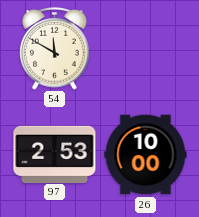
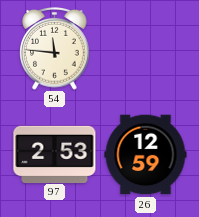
54: 11:50 -> 11:46
26: 10:00 -> 12:59
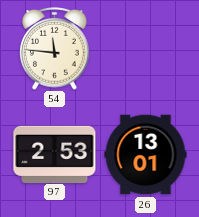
26: 12:59 -> 13:01
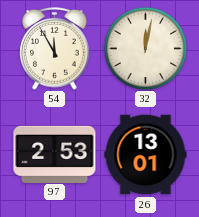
54: 11:46 -> 11:55
32: none -> 12:02
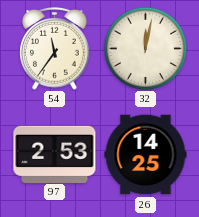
54: 11:55 -> 11:36
26: 13:01 -> 14:25
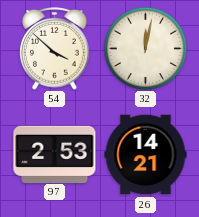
54: 11:36 -> 3:52
26: 14:25 -> 14:21
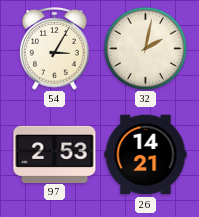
54: 3:52 -> 3:05
32: 12:02 -> 2:02
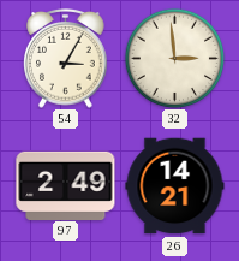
32: 2:02 -> 2:59
97: 2:53 -> 2:49
